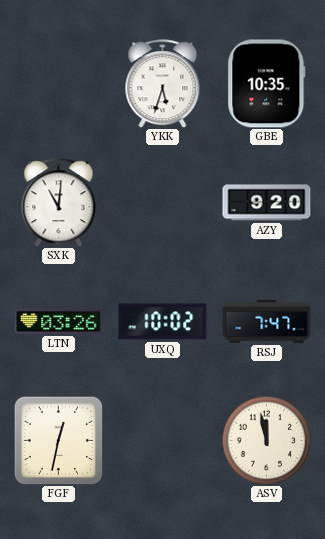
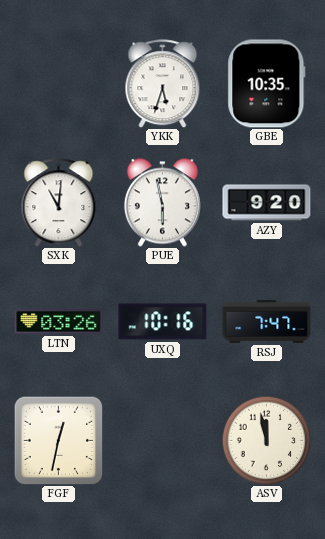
PUE: none -> 5:58
UXQ: 10:02 -> 10:16
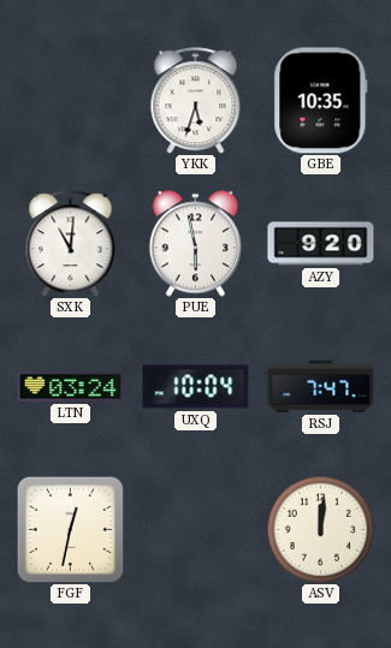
LTN: 03:26 -> 03:24
UXQ: 10:16 -> 10:04
ASV: 11:58 -> 12:01
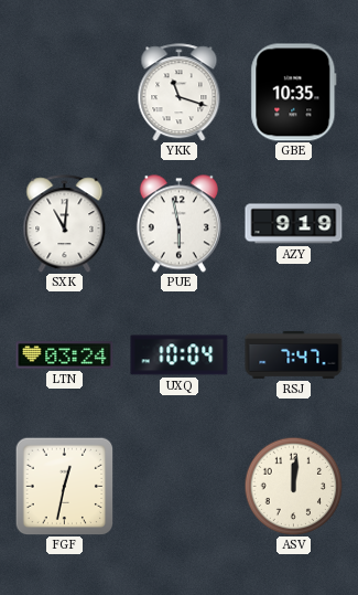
YKK: 5:33 -> 11:18
AZY: 9:20 -> 9:19
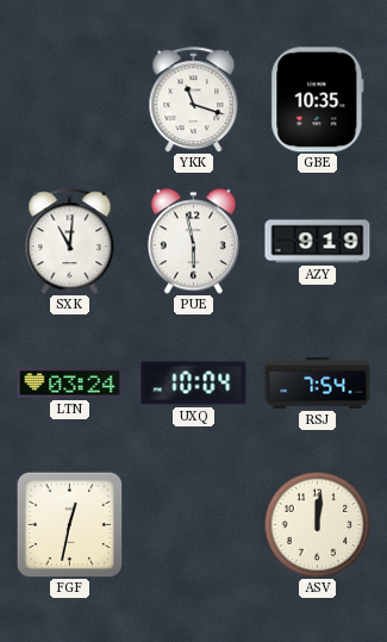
RSJ: 7:47 -> 7:54
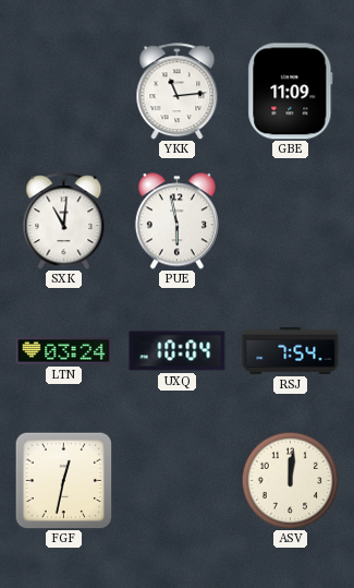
YKK: 11:18 -> 11:14
GBE: 10:35 -> 11:09
AZY: 9:19 -> none
